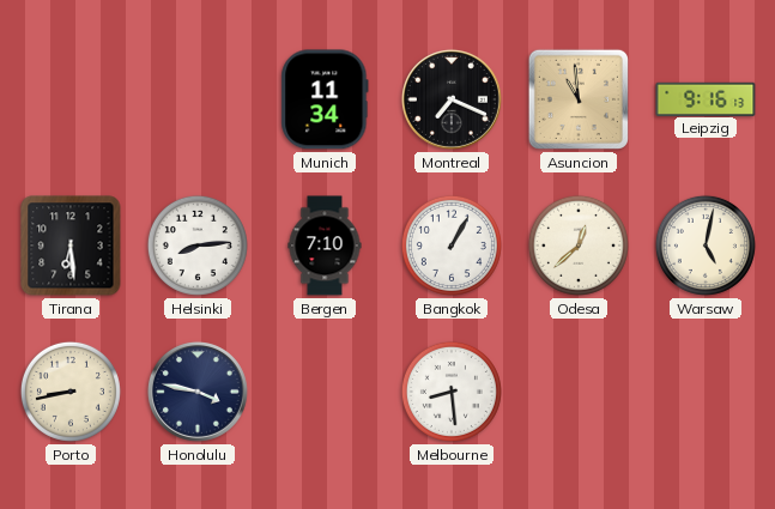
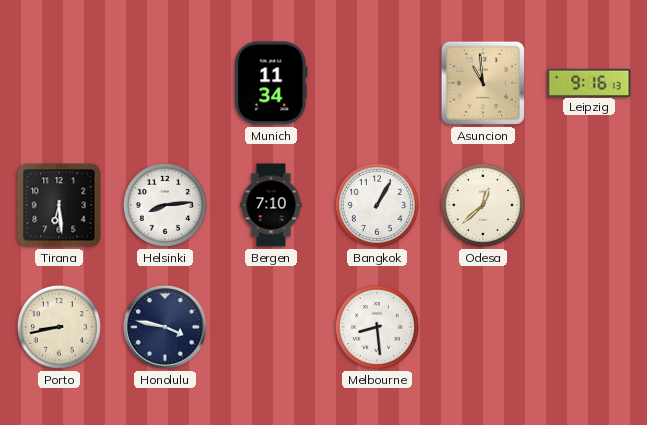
Montreal: 7:19 -> none
Warsaw: 5:02 -> none
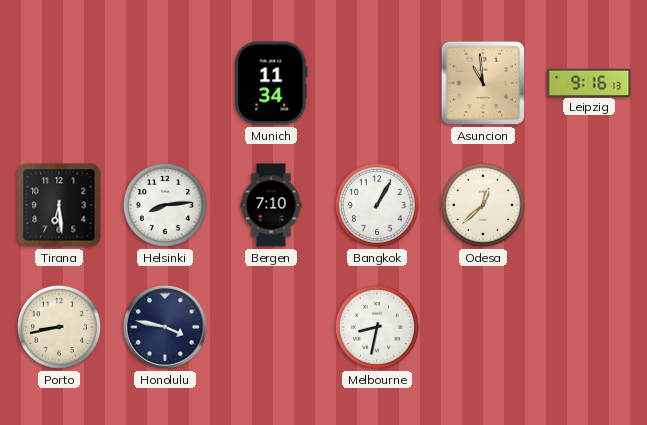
Melbourne: 8:29 -> 8:32
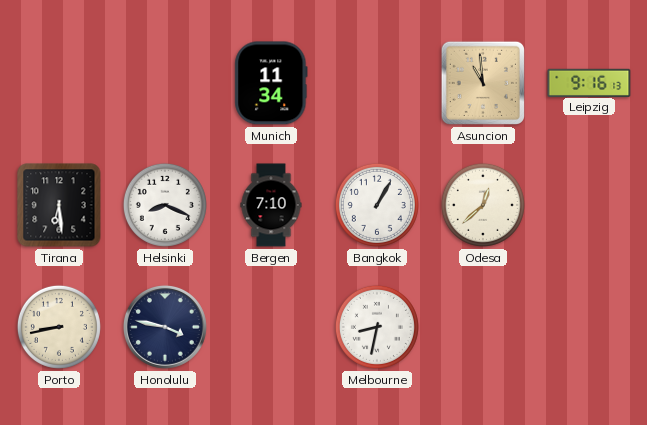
Helsinki: 8:14 -> 8:19
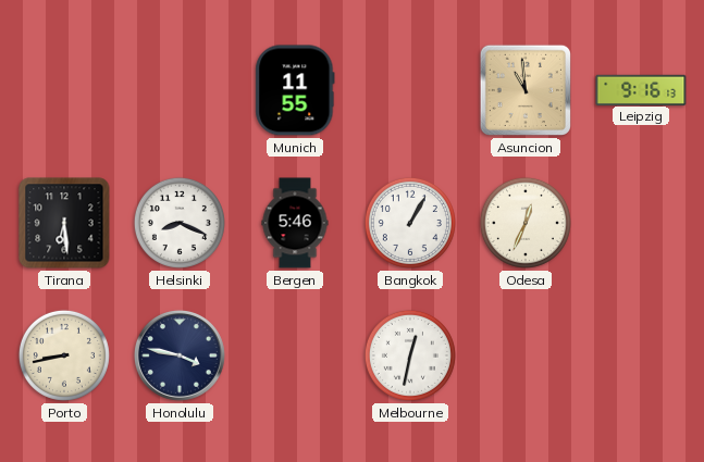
Munich: 11:34 -> 11:55
Bergen: 7:10 -> 5:46
Odesa: 12:38 -> 12:34
Melbourne: 8:32 -> 12:32
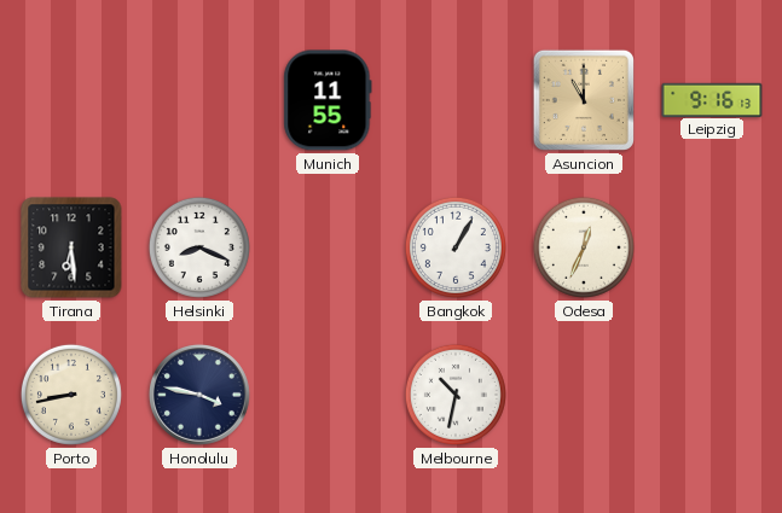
Asuncion: 10:59 -> 11:00
Bergen: 5:46 -> none
Melbourne: 12:32 -> 10:32
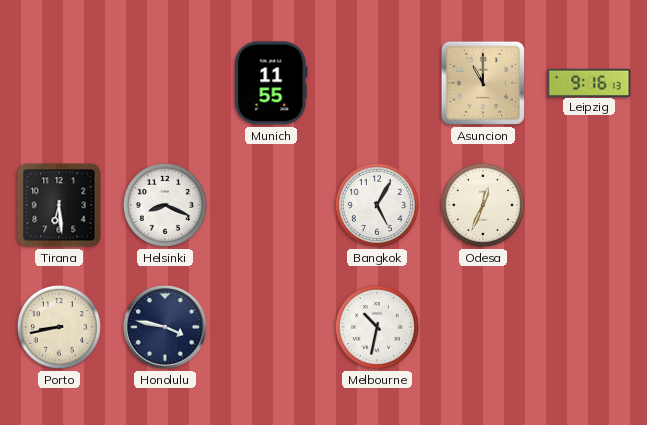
Bangkok: 1:05 -> 5:05
